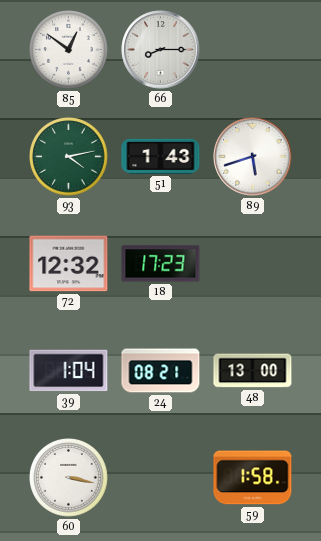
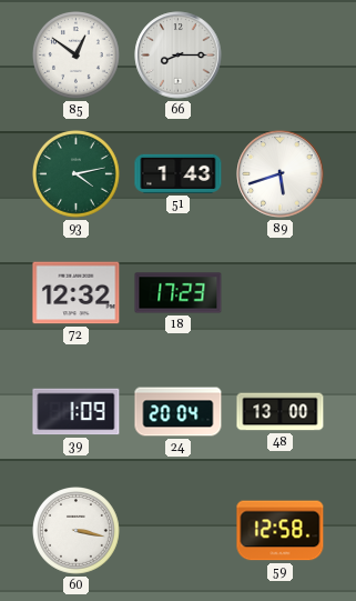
39: 1:04 -> 1:09
24: 08:21 -> 20:04
59: 1:58 -> 12:58
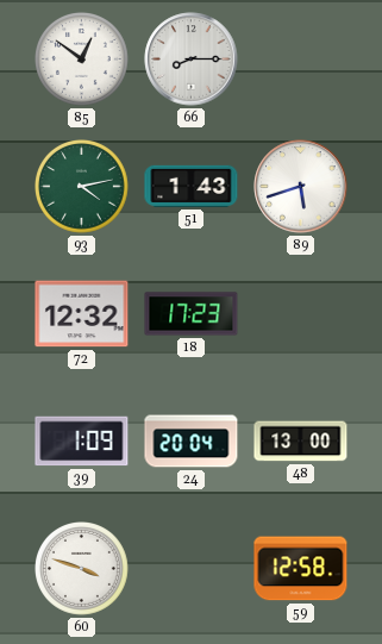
60: 3:17 -> 3:48
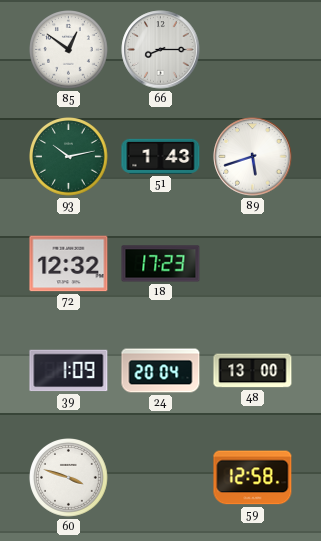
93: 4:13 -> 10:13
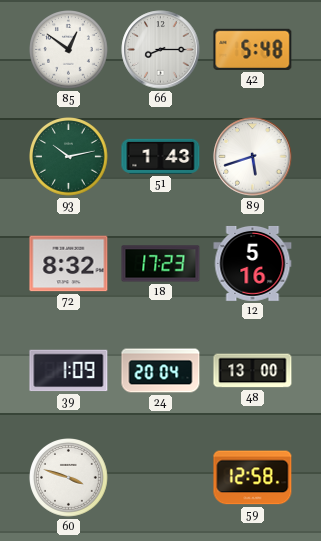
42: none -> 5:48
72: 12:32 -> 8:32
12: none -> 5:16
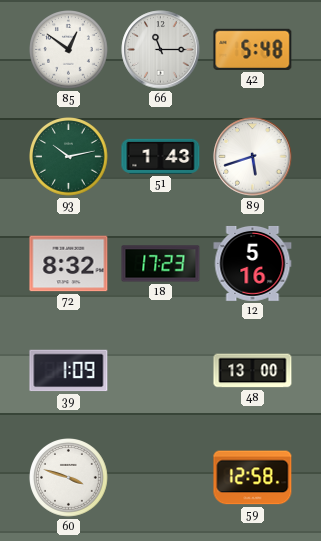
66: 8:15 -> 11:15
24: 20:04 -> none
